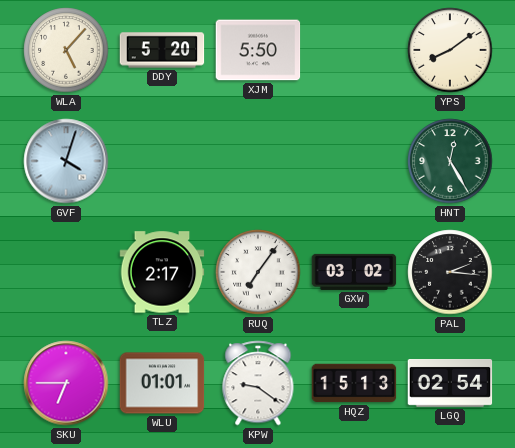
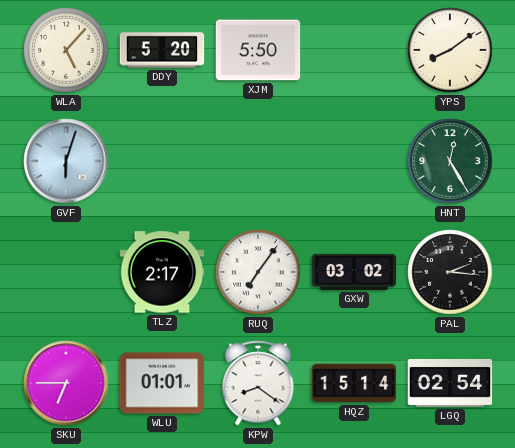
GVF: 4:03 -> 6:03
KPW: 9:21 -> 8:21
HQZ: 15:13 -> 15:14
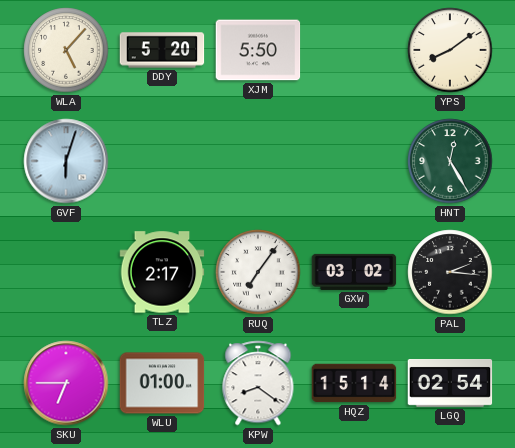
WLU: 01:01 -> 01:00
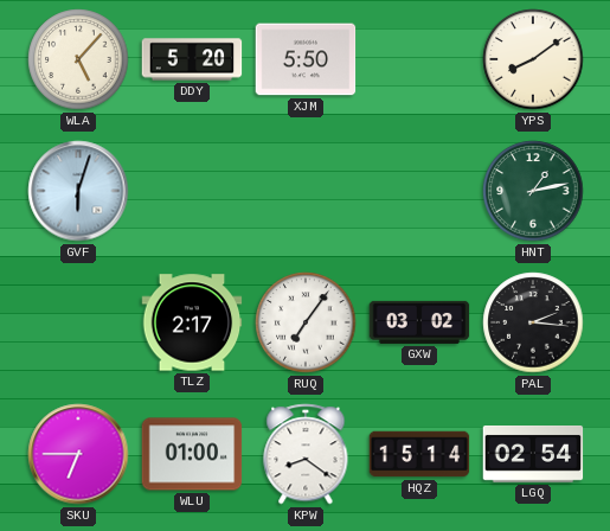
HNT: 12:25 -> 1:13
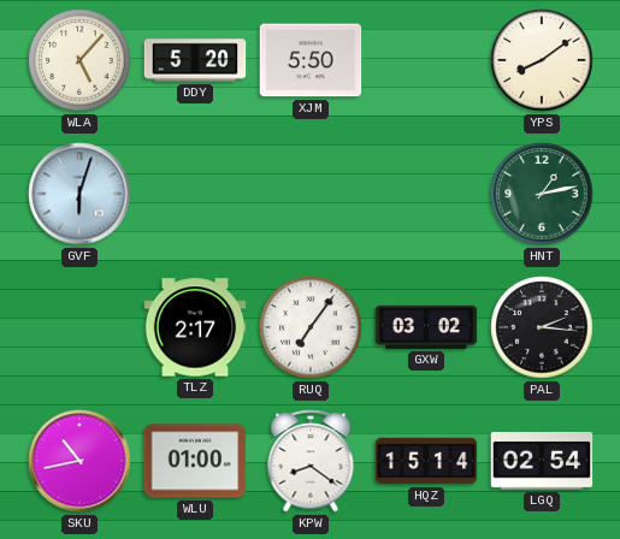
SKU: 6:45 -> 10:43
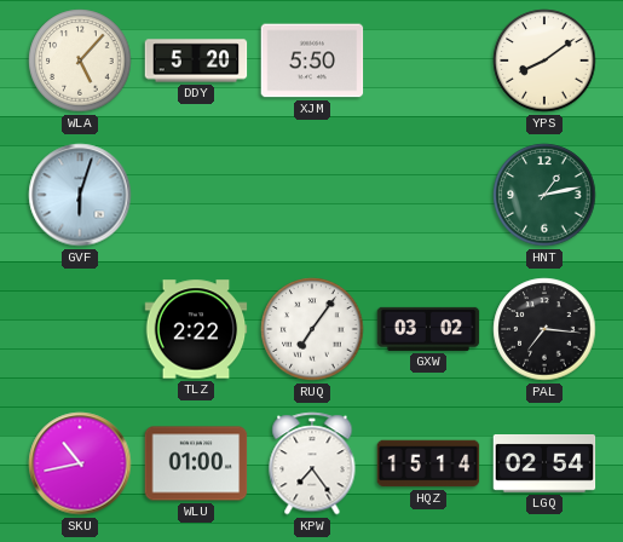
TLZ: 2:17 -> 2:22
PAL: 2:16 -> 7:16
KPW: 8:21 -> 7:24
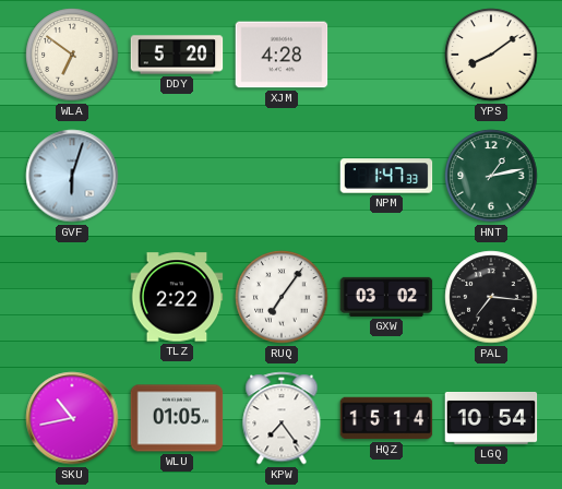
WLA: 5:07 -> 6:51
XJM: 5:50 -> 4:28
NPM: none -> 1:47
WLU: 01:00 -> 01:05
LGQ: 02:54 -> 10:54
